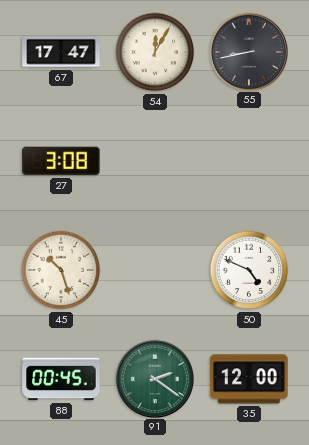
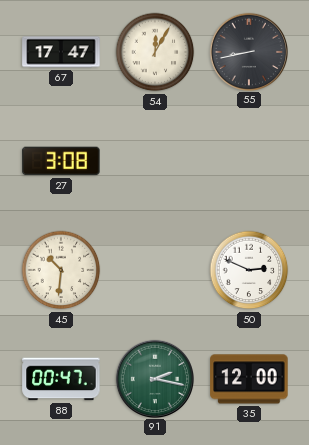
45: 10:27 -> 10:31
50: 4:49 -> 2:49
88: 00:45 -> 00:47
91: 2:21 -> 2:17
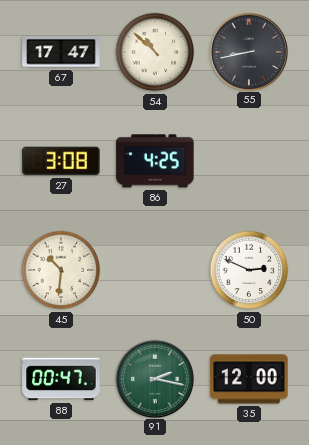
54: 12:05 -> 10:52
86: none -> 4:25
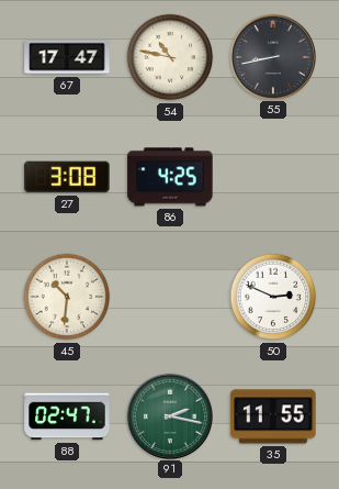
54: 10:52 -> 10:47
88: 00:47 -> 02:47
35: 12:00 -> 11:55
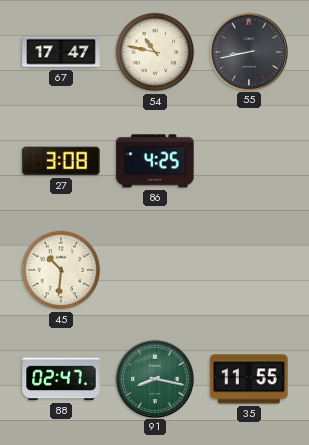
50: 2:49 -> none
91: 2:17 -> 8:17
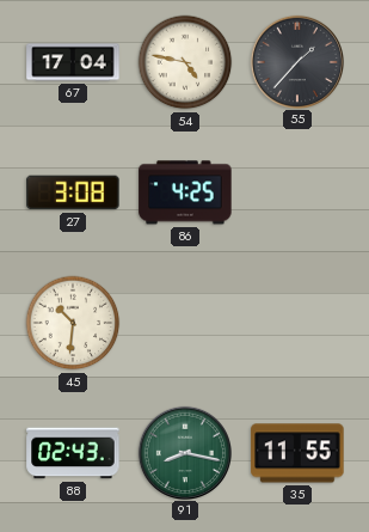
67: 17:47 -> 17:04
54: 10:47 -> 4:47
55: 8:43 -> 1:37
88: 02:47 -> 02:43
